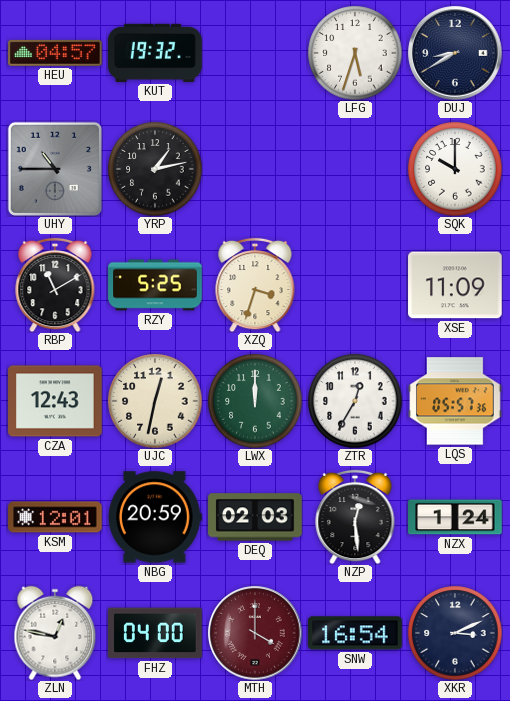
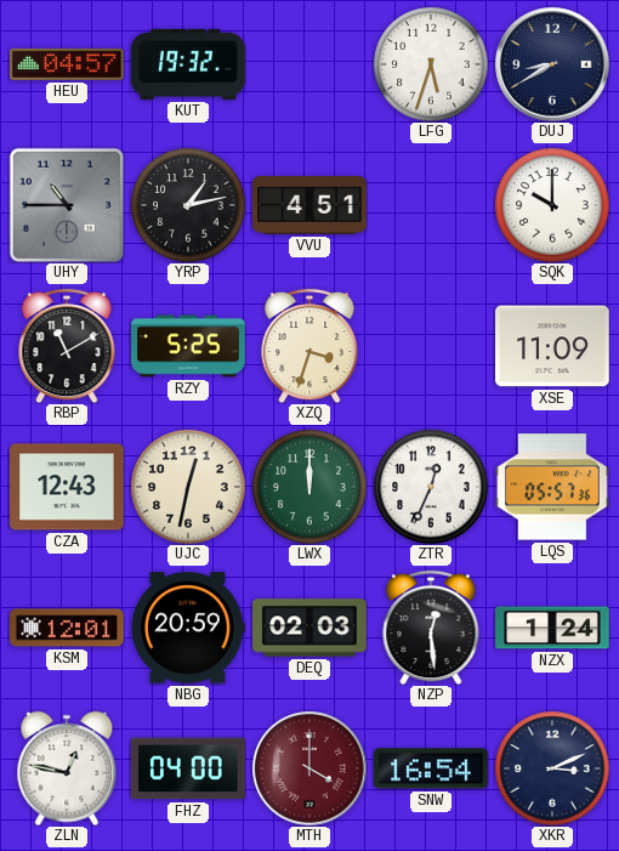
VVU: none -> 4:51
ZTR: 12:35 -> 12:34
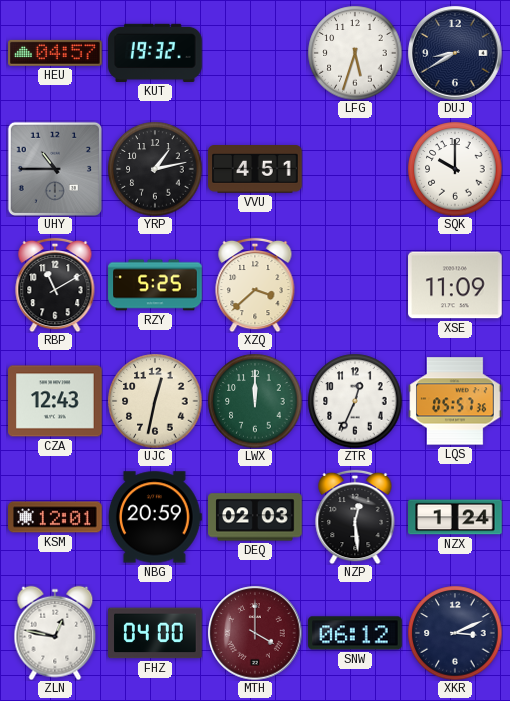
XZQ: 3:33 -> 3:38
SNW: 16:54 -> 06:12
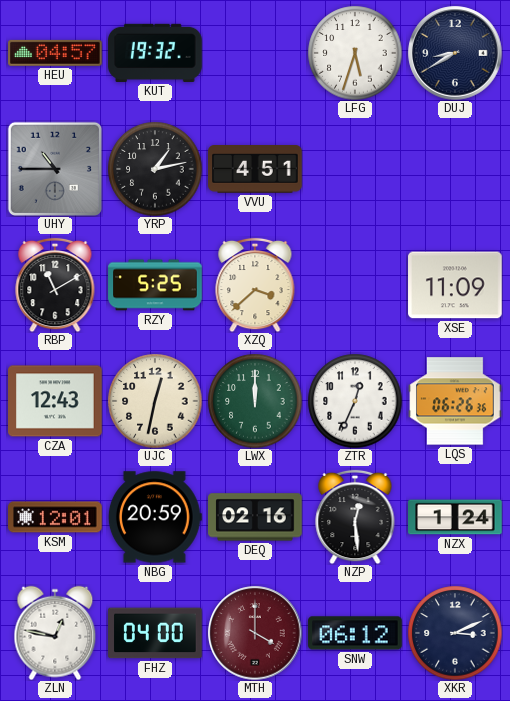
SQK: 10:00 -> none
LQS: 05:57 -> 06:26
DEQ: 02:03 -> 02:16
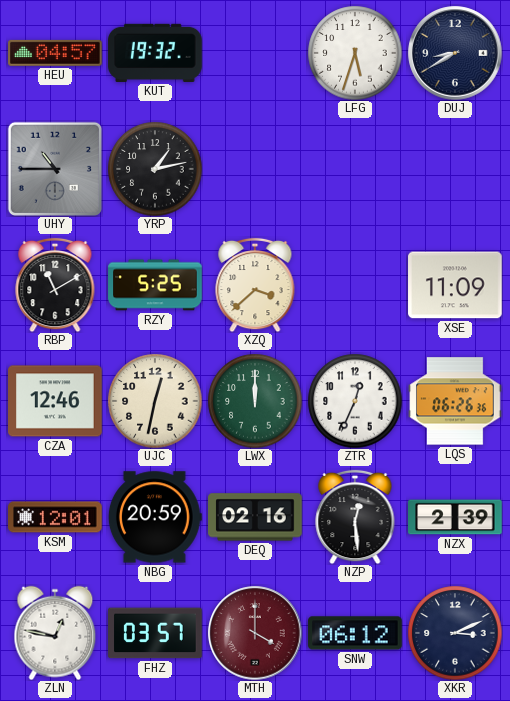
VVU: 4:51 -> none
CZA: 12:43 -> 12:46
NZX: 1:24 -> 2:39
FHZ: 04:00 -> 03:57
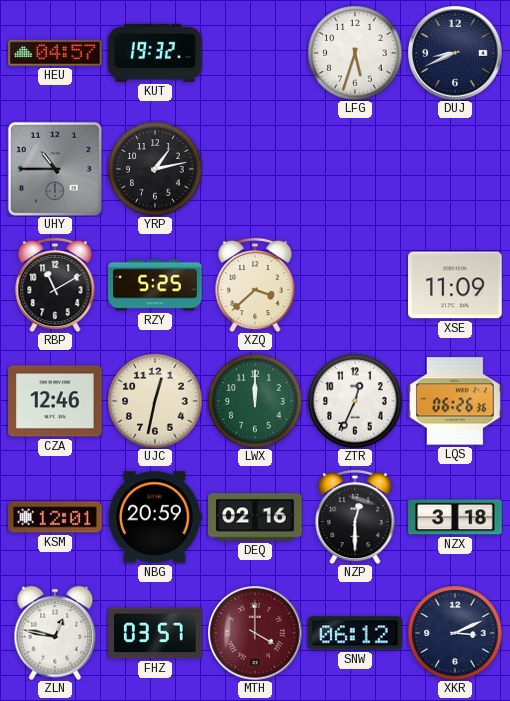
DUJ: 8:40 -> 8:41
NZP: 12:29 -> 12:30
NZX: 2:39 -> 3:18
